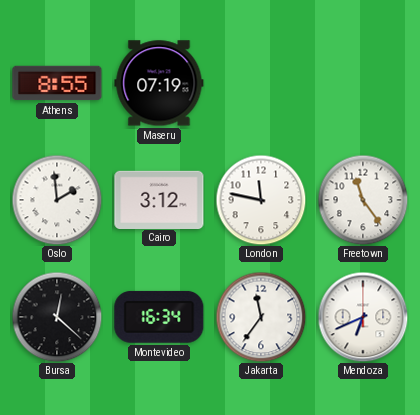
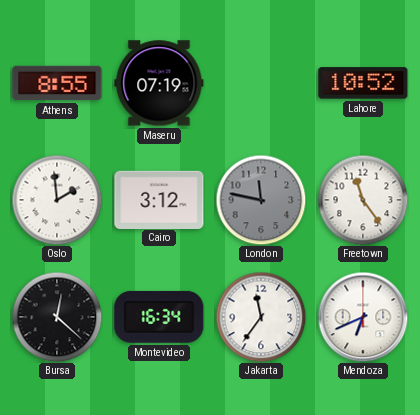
Lahore: none -> 10:52
London dial: white -> grey
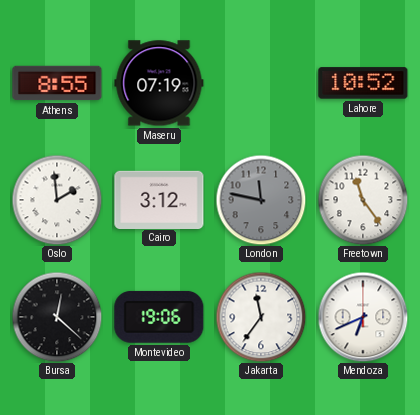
Montevideo: 16:34 -> 19:06
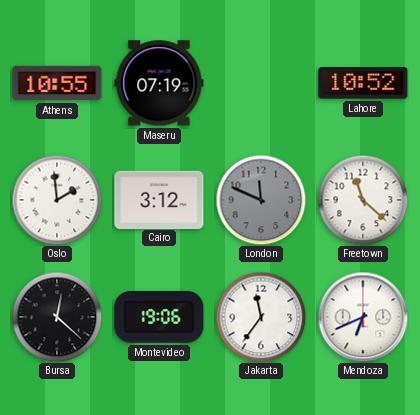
Athens: 8:55 -> 10:55
London: 11:47 -> 11:49
Freetown: 11:24 -> 11:22
